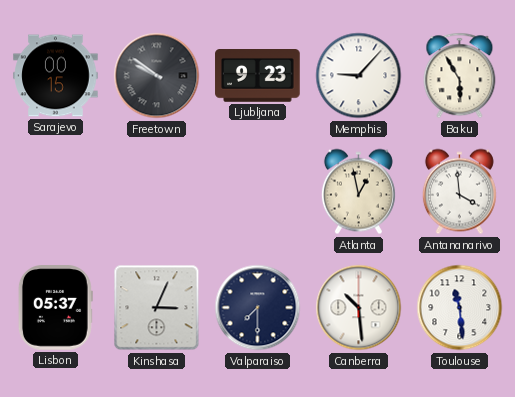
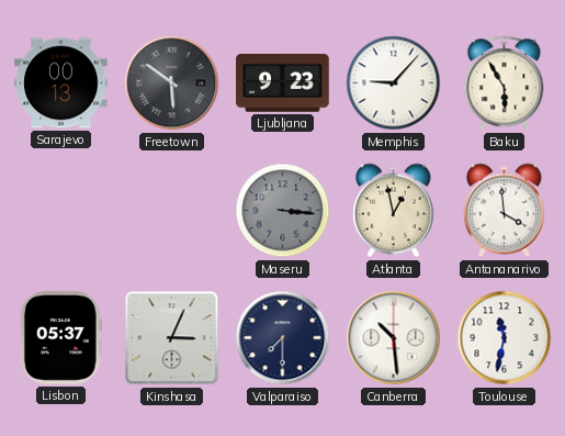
Sarajevo: 00:15 -> 00:13
Freetown: 9:51 -> 5:51
Maseru: none -> 3:16
Toulouse: 11:29 -> 11:32
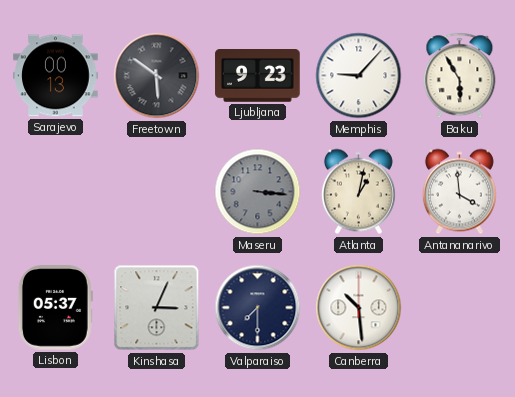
Atlanta: 12:58 -> 1:02
Toulouse: 11:32 -> none
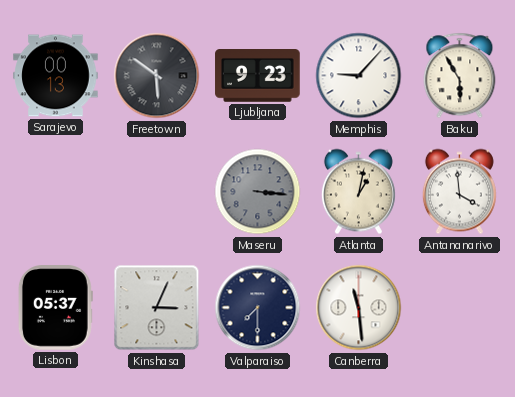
Canberra: 10:29 -> 11:29
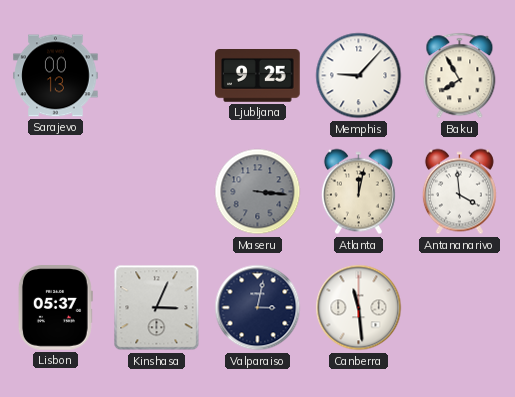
Freetown: 5:51 -> none
Ljubljana: 9:23 -> 9:25
Baku: 5:55 -> 7:55
Atlanta: 1:02 -> 12:02
Valparaiso: 7:30 -> 3:02
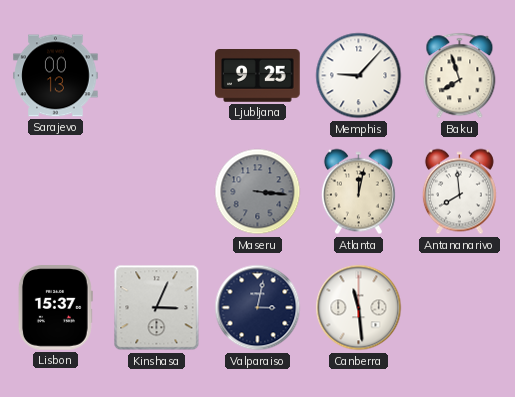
Baku: 7:55 -> 7:57
Antananarivo: 3:59 -> 7:59
Lisbon: 05:37 -> 15:37
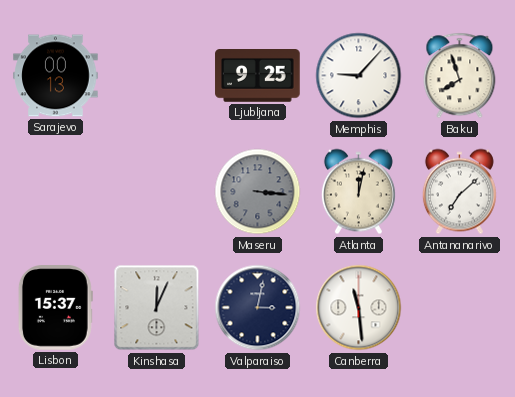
Antananarivo: 7:59 -> 7:08
Kinshasa: 3:04 -> 12:04
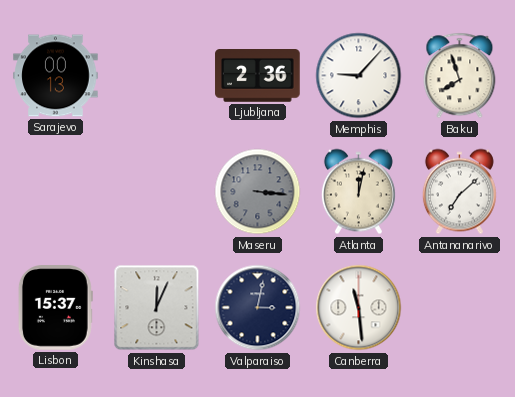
Ljubljana: 9:25 -> 2:36
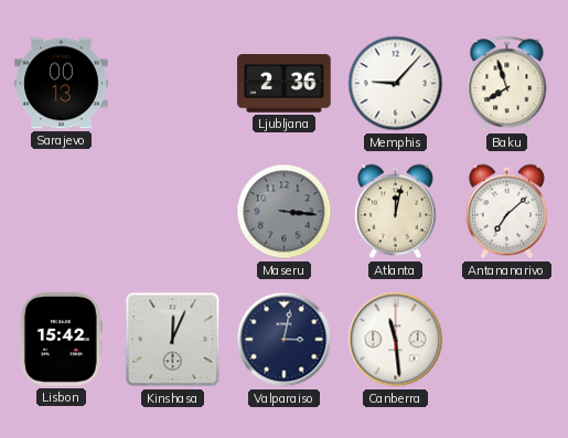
Lisbon: 15:37 -> 15:42
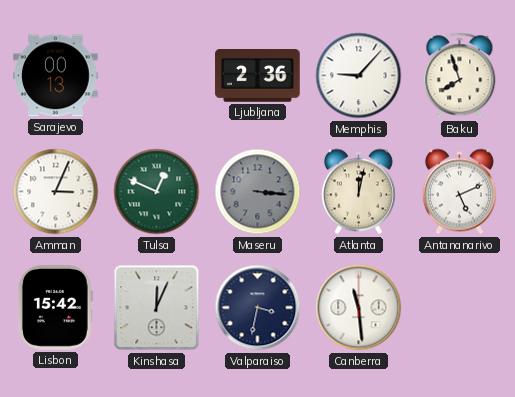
Amman: none -> 3:04
Tulsa: none -> 12:49
Antananarivo: 7:08 -> 5:11
Valparaiso: 3:02 -> 3:32
